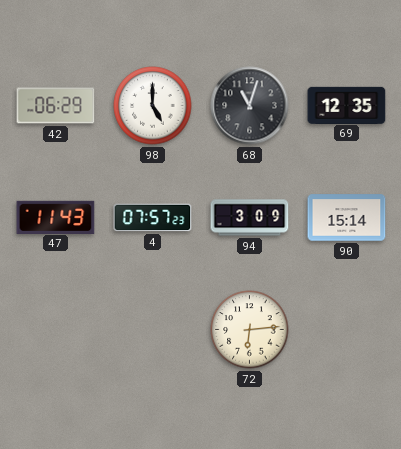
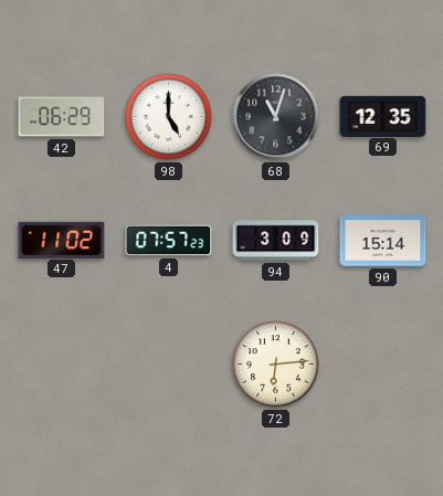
47: 11:43 -> 11:02
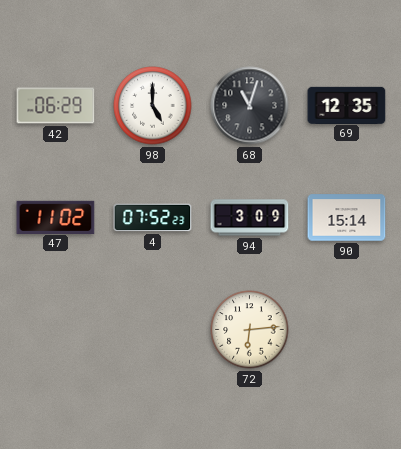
4: 07:57 -> 07:52
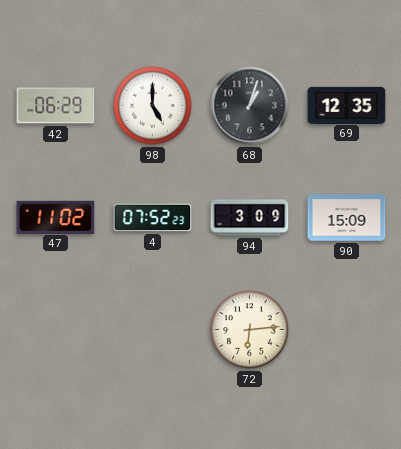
68: 11:03 -> 1:03
90: 15:14 -> 15:09
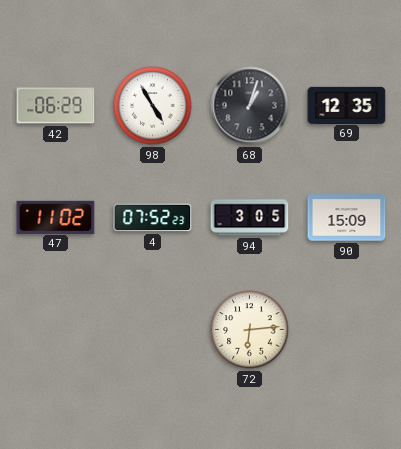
98: 5:00 -> 4:55
94: 3:09 -> 3:05
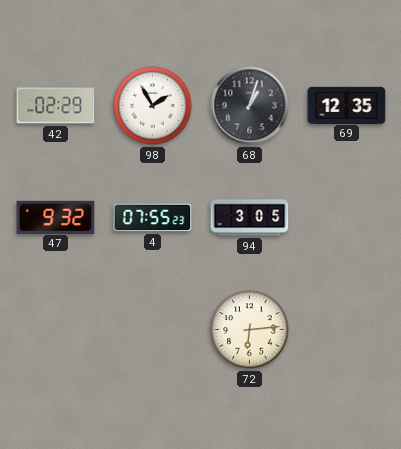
42: 06:29 -> 02:29
98: 4:55 -> 1:55
47: 11:02 -> 9:32
4: 07:52 -> 07:55
90: 15:09 -> none
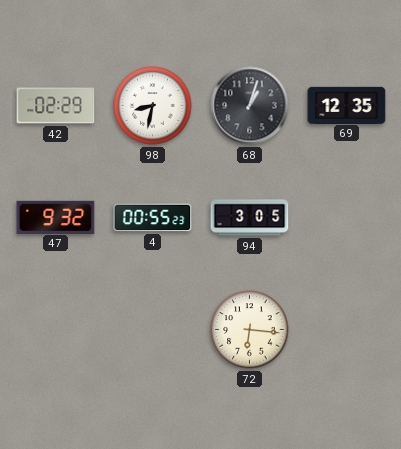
98: 1:55 -> 8:32
4: 07:55 -> 00:55
72: 6:14 -> 6:16
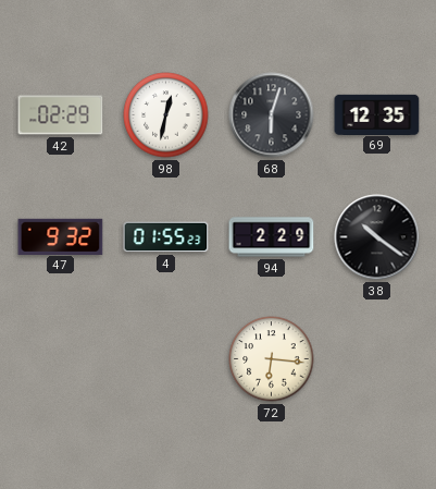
98: 8:32 -> 12:32
68: 1:03 -> 6:03
4: 00:55 -> 01:55
94: 3:05 -> 2:29
38: none -> 10:21
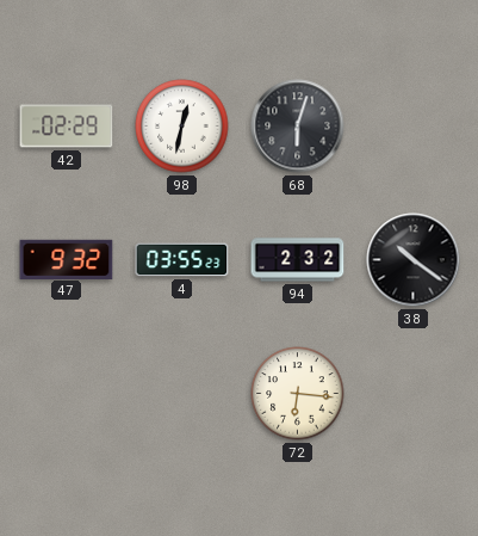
69: 12:35 -> none
4: 01:55 -> 03:55
94: 2:29 -> 2:32
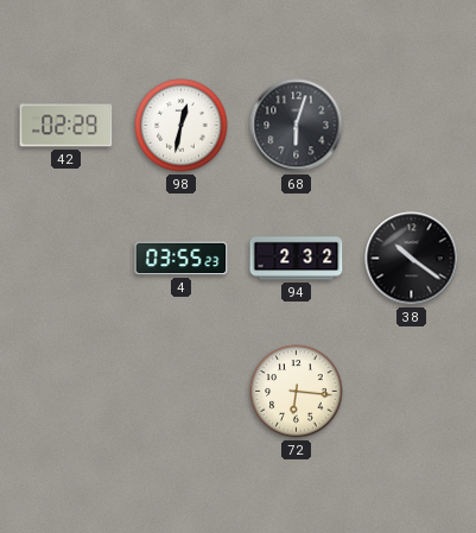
47: 9:32 -> none
